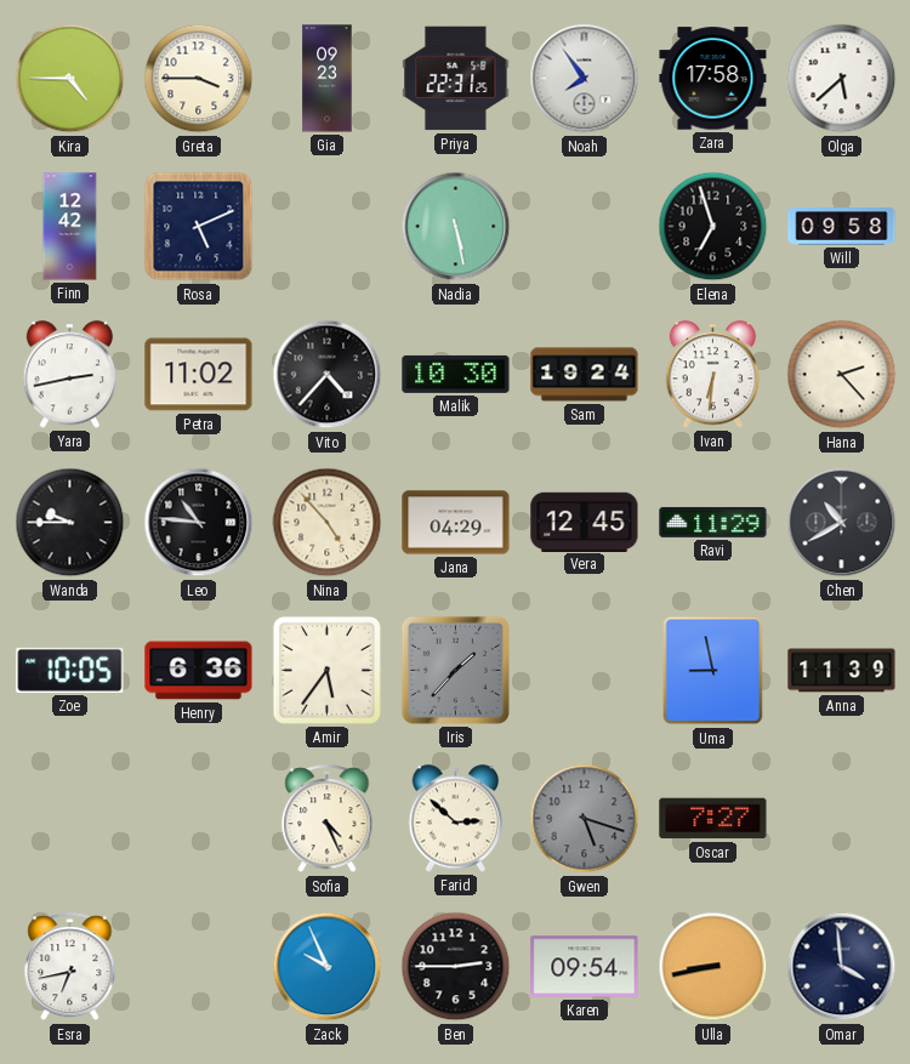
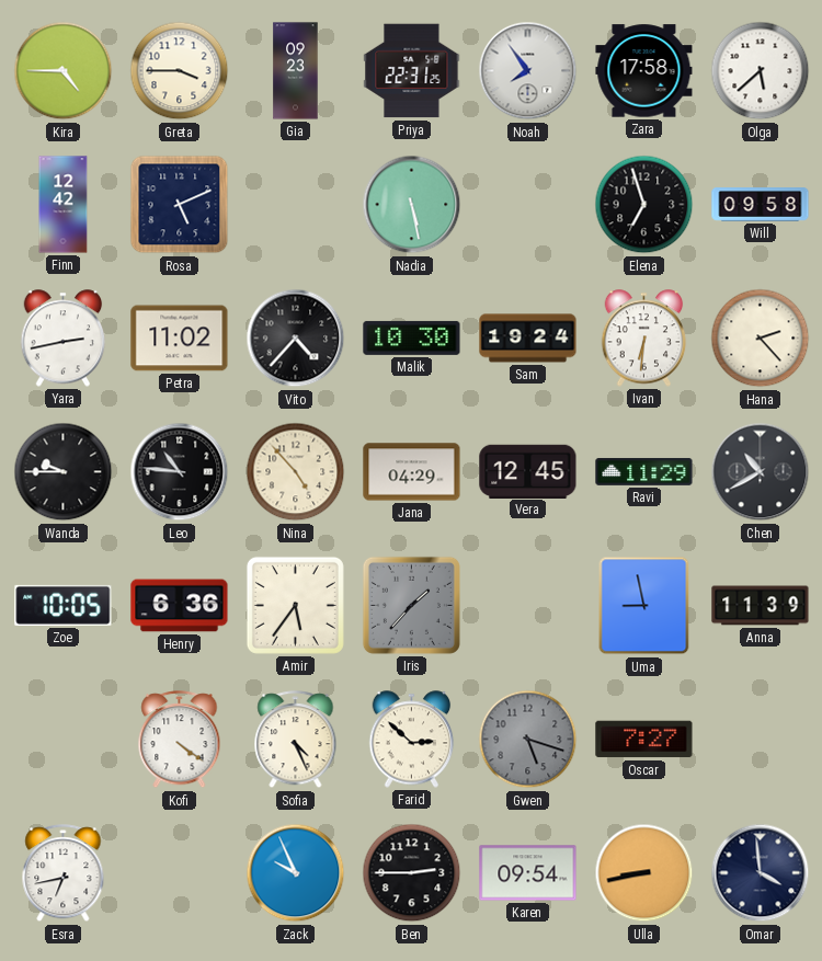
Kofi: none -> 4:21
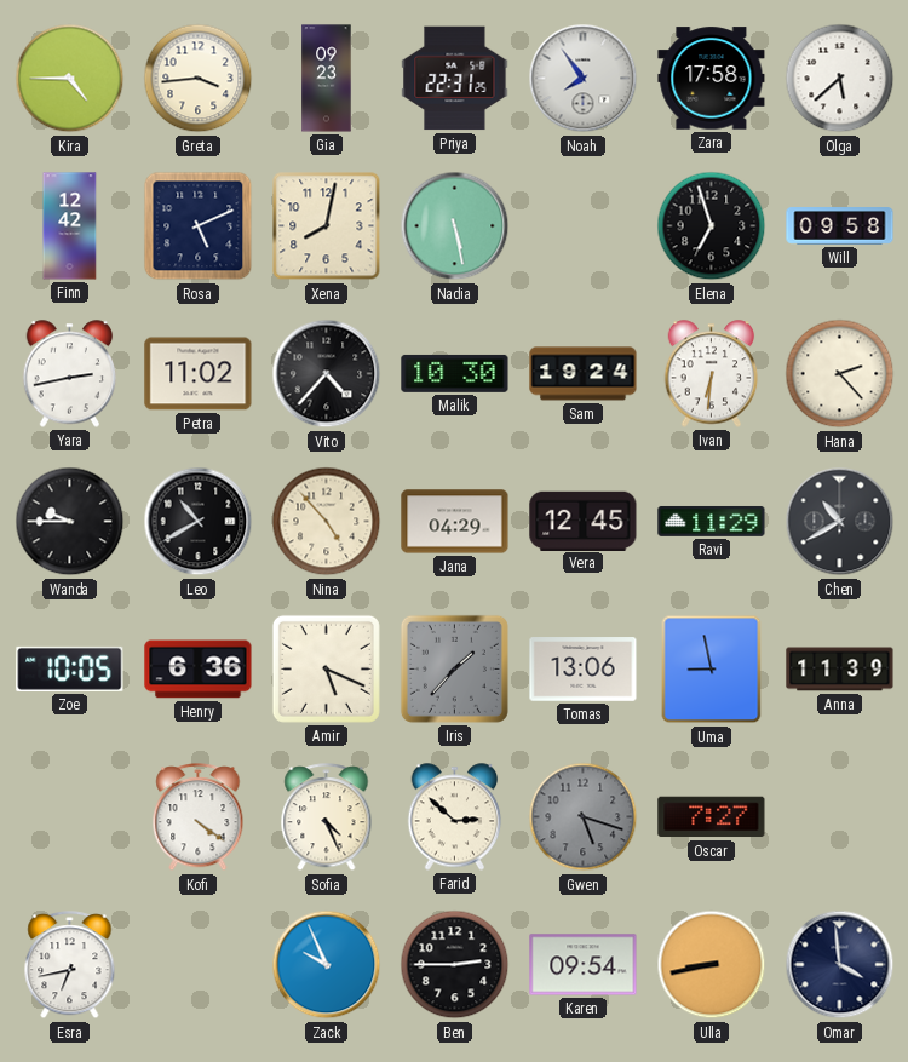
Greta: 3:45 -> 3:44
Xena: none -> 8:02
Leo: 10:46 -> 10:40
Amir: 5:36 -> 5:19
Tomas: none -> 13:06
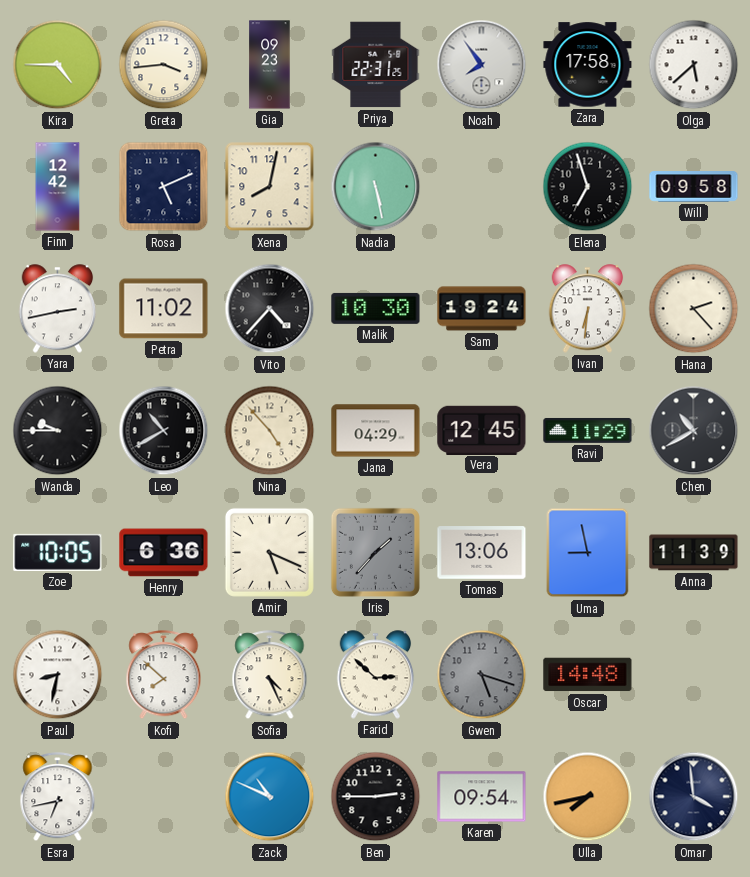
Paul: none -> 8:32
Kofi: 4:21 -> 7:52
Oscar: 7:27 -> 14:48
Zack: 9:56 -> 10:49
Ulla: 8:43 -> 7:43
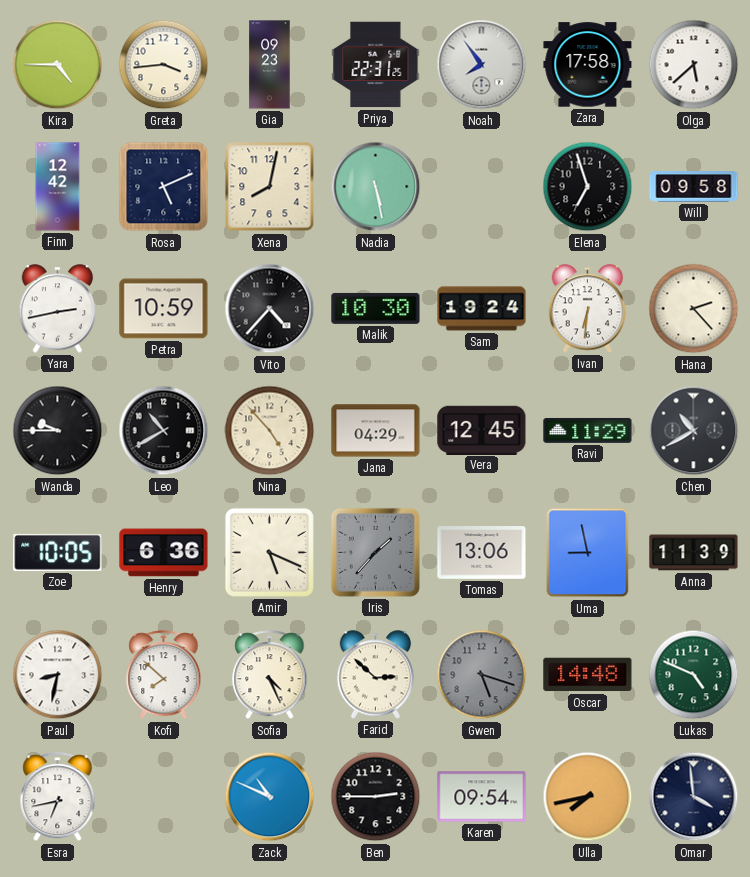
Petra: 11:02 -> 10:59
Lukas: none -> 4:49
